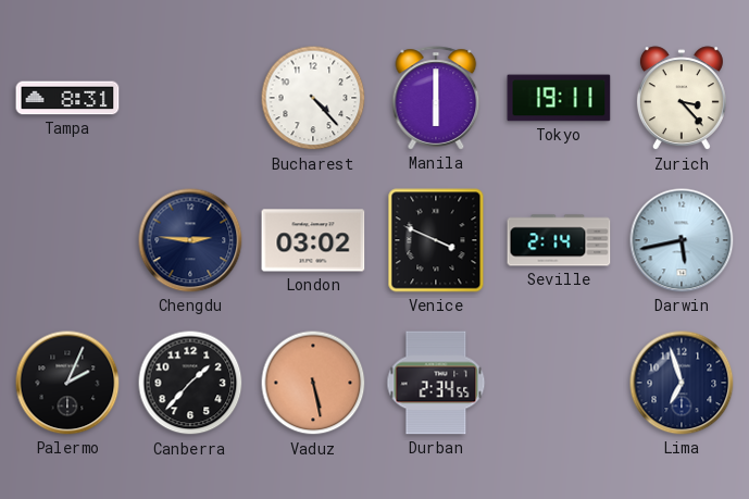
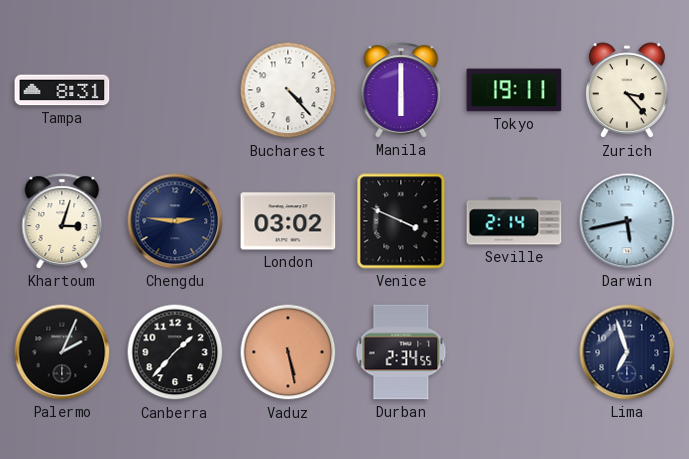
Khartoum: none -> 3:03
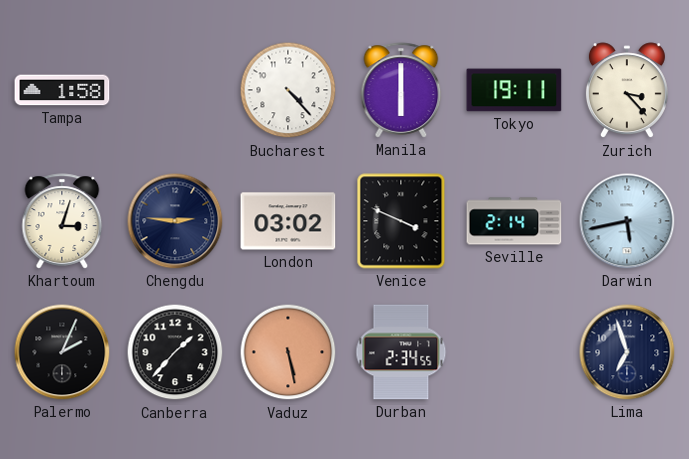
Tampa: 8:31 -> 1:58
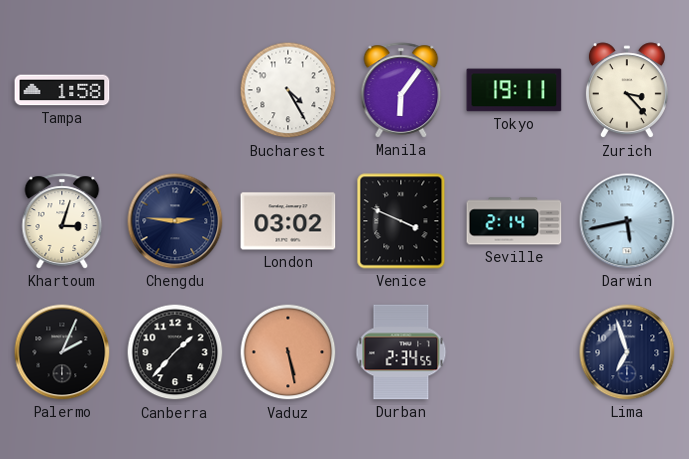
Bucharest: 4:23 -> 4:25
Manila: 6:00 -> 6:06
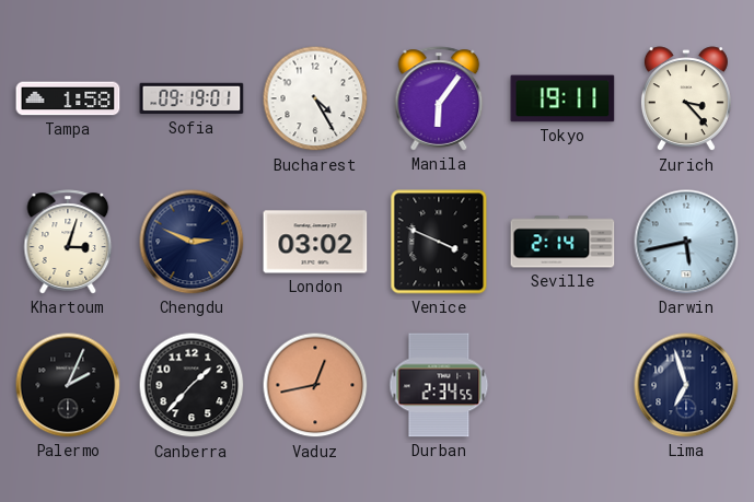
Sofia: none -> 09:19
Chengdu: 2:46 -> 2:49
Vaduz: 5:28 -> 12:43
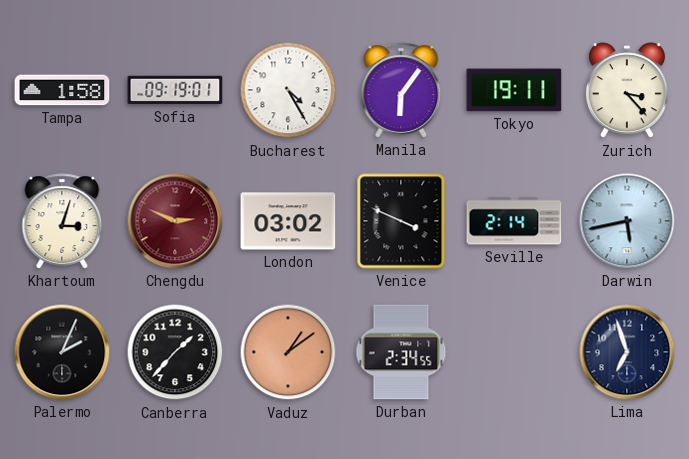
Chengdu dial: navy -> burgundy
Vaduz: 12:43 -> 1:09
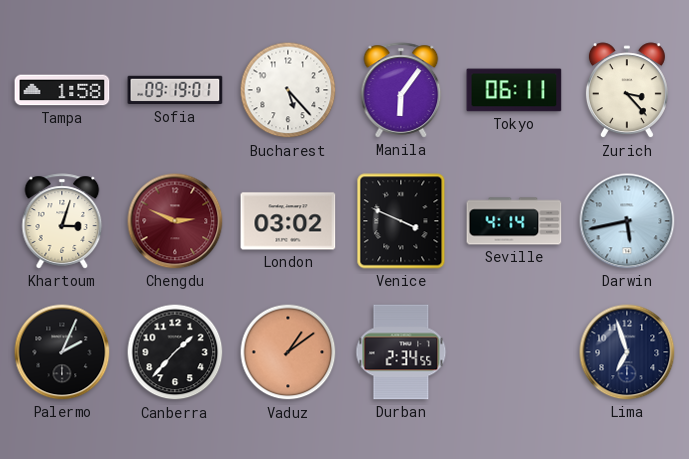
Bucharest: 4:25 -> 5:23
Tokyo: 19:11 -> 06:11
Seville: 2:14 -> 4:14
